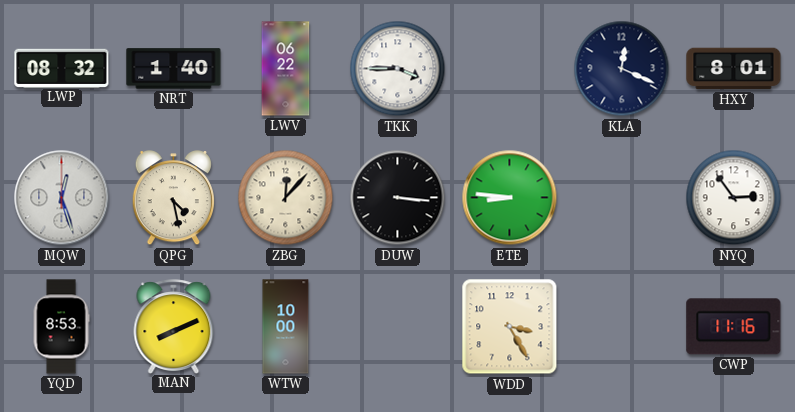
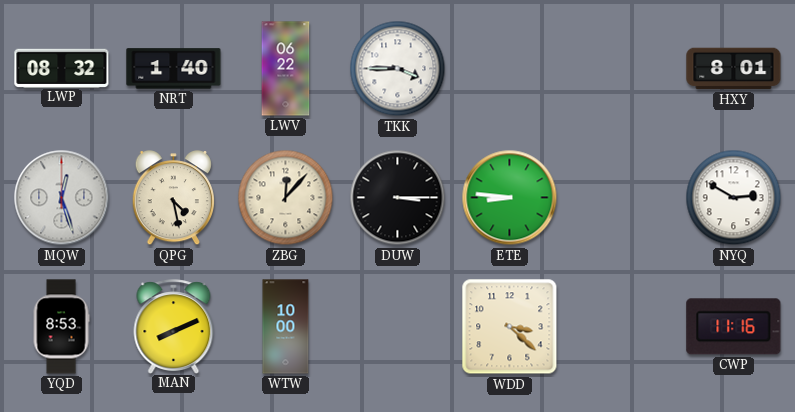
KLA: 12:19 -> none
DUW: 3:16 -> 3:15
NYQ: 2:54 -> 2:50
WDD: 3:25 -> 3:22
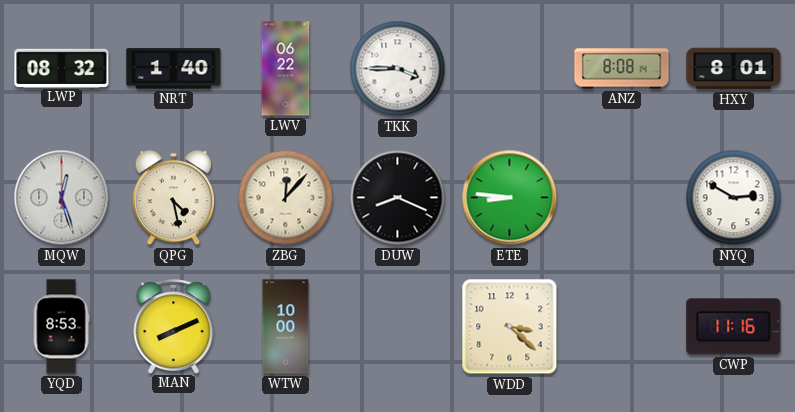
ANZ: none -> 8:08
DUW: 3:15 -> 8:19
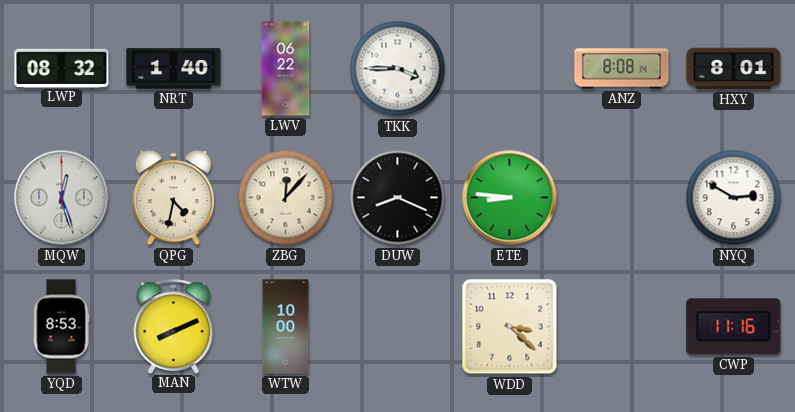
QPG: 4:28 -> 4:32
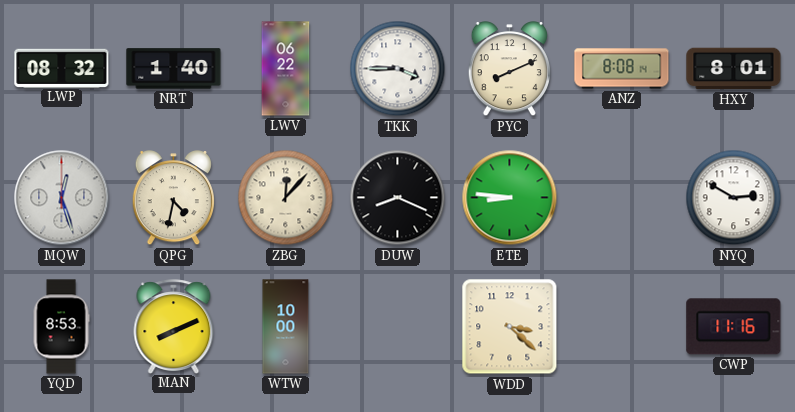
PYC: none -> 8:11
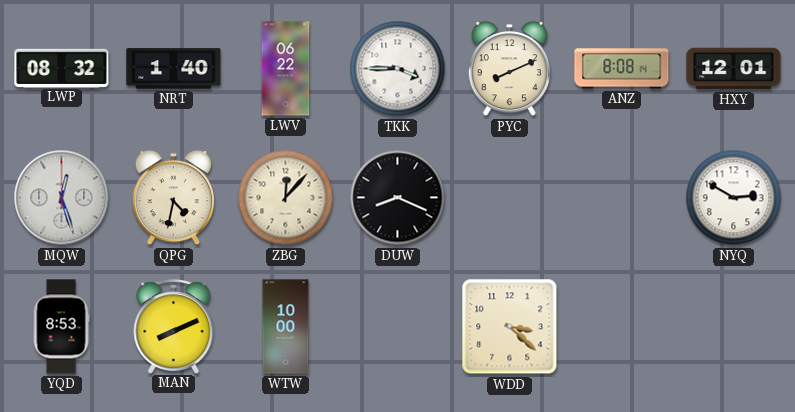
HXY: 8:01 -> 12:01
ETE: 8:46 -> none
CWP: 11:16 -> none
